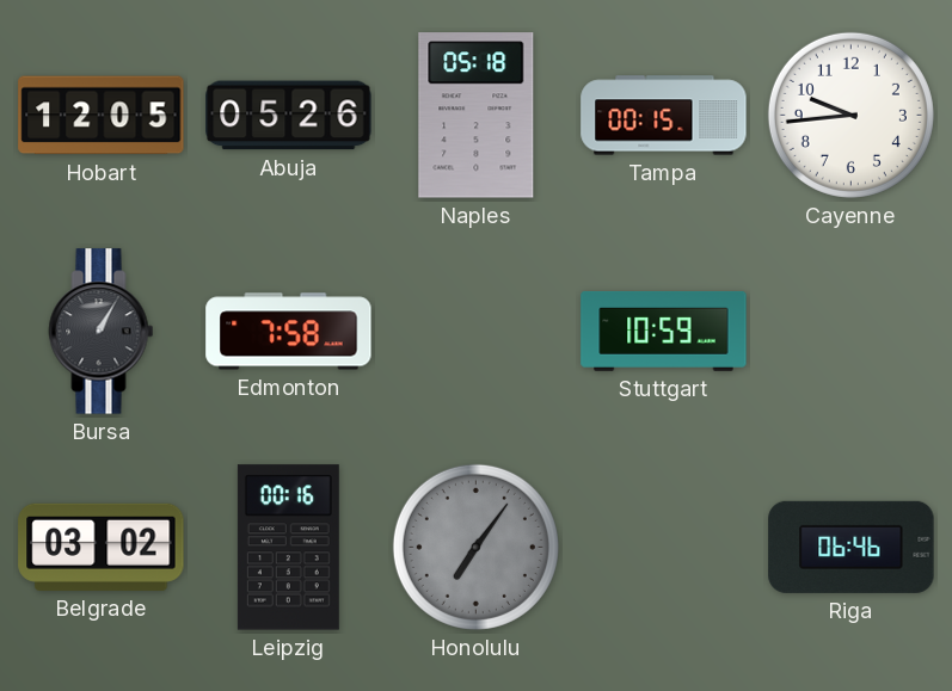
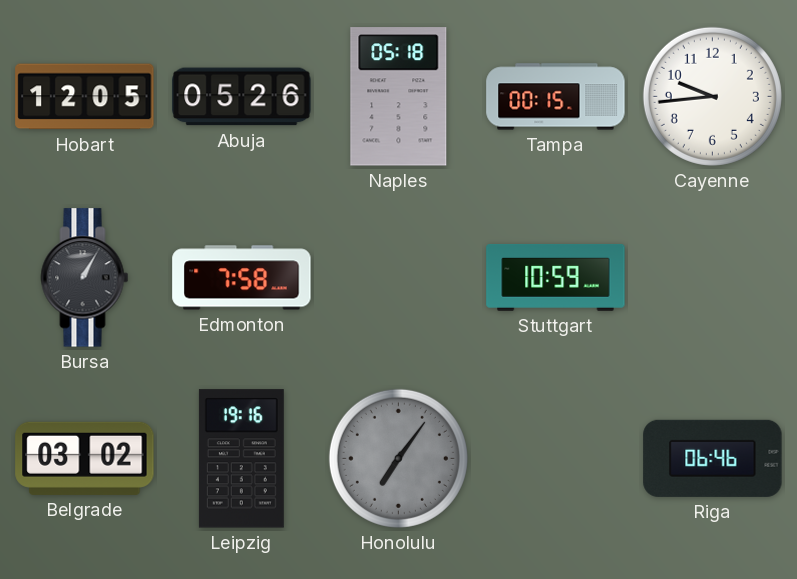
Leipzig: 00:16 -> 19:16
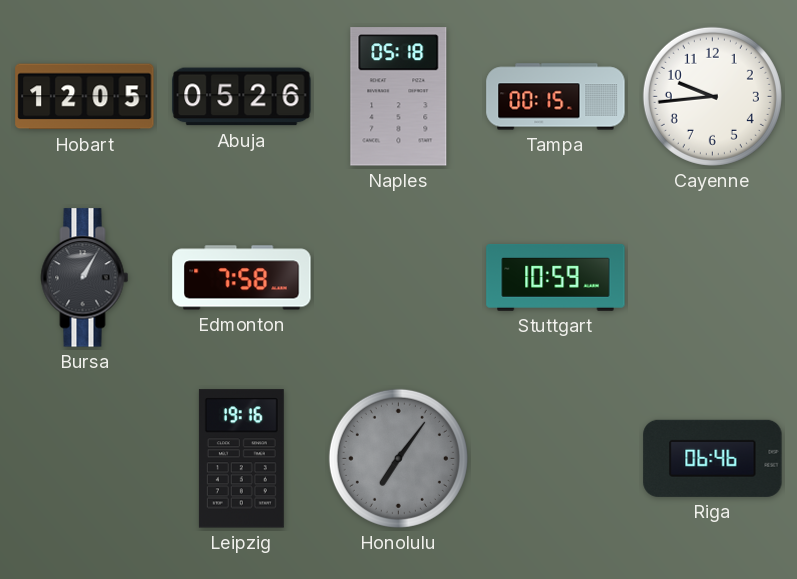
Belgrade: 03:02 -> none
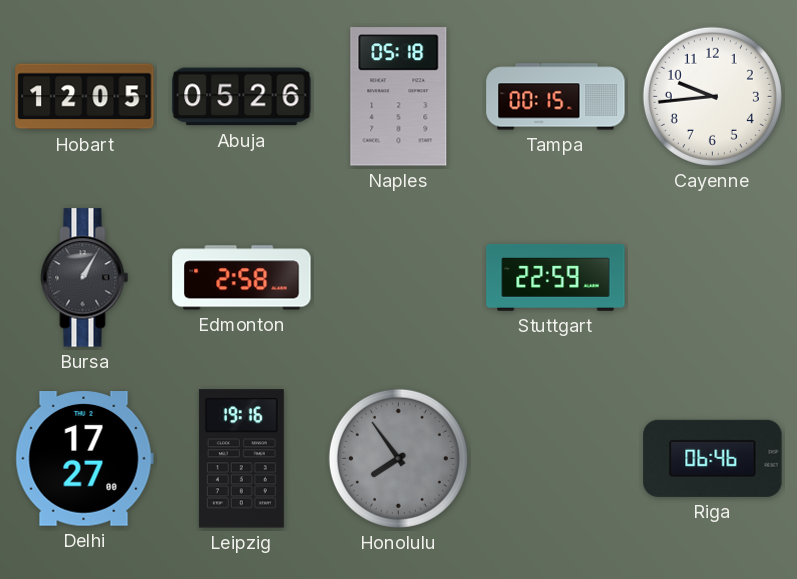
Edmonton: 7:58 -> 2:58
Stuttgart: 10:59 -> 22:59
Delhi: none -> 17:27
Honolulu: 7:06 -> 7:54
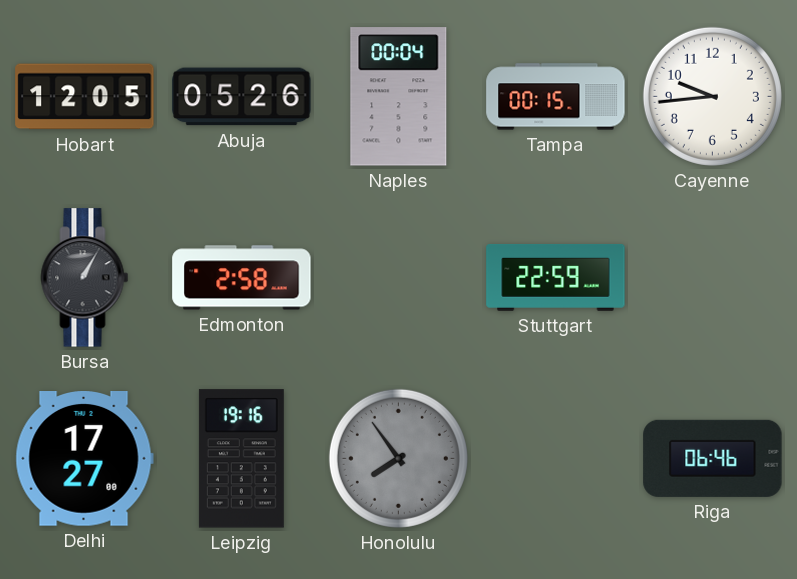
Naples: 05:18 -> 00:04
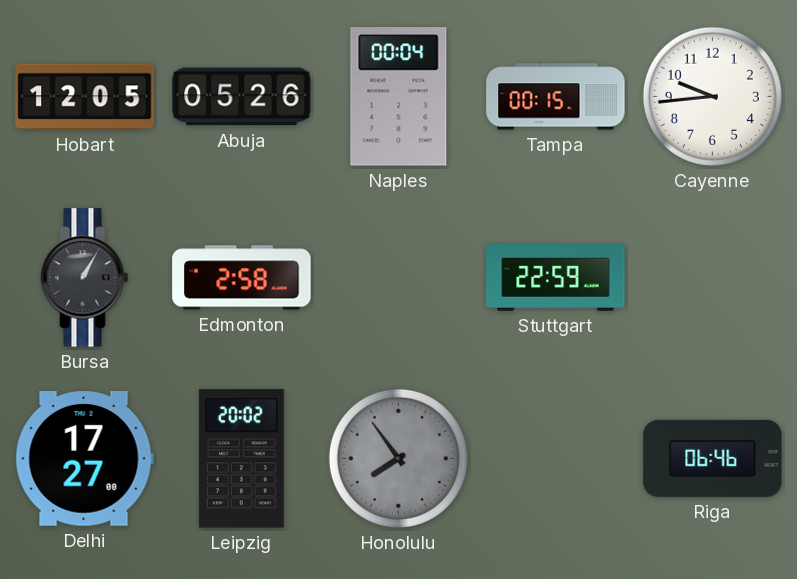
Leipzig: 19:16 -> 20:02
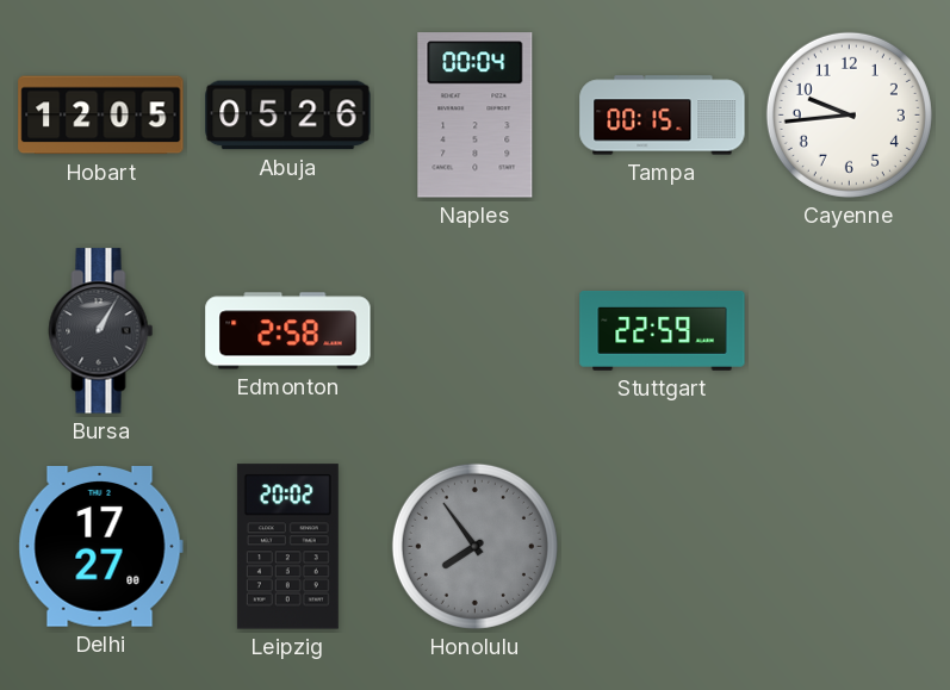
Riga: 06:46 -> none
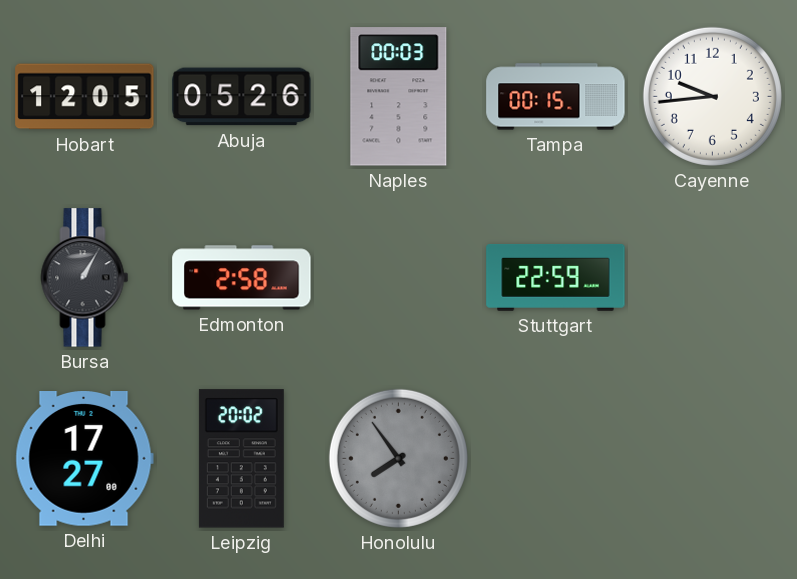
Naples: 00:04 -> 00:03
